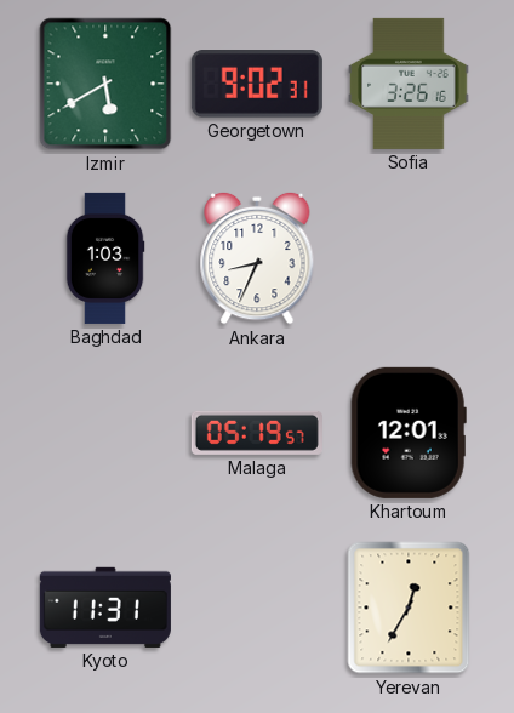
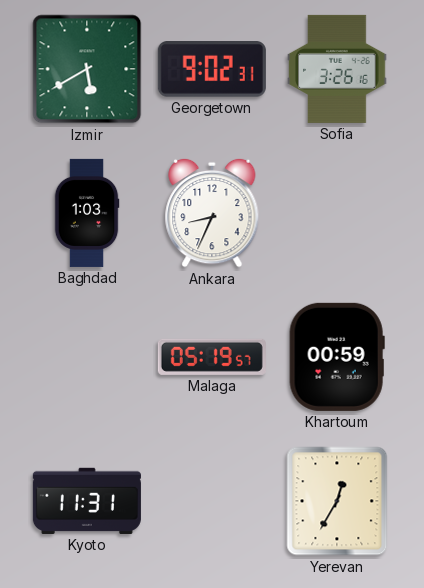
Khartoum: 12:01 -> 00:59
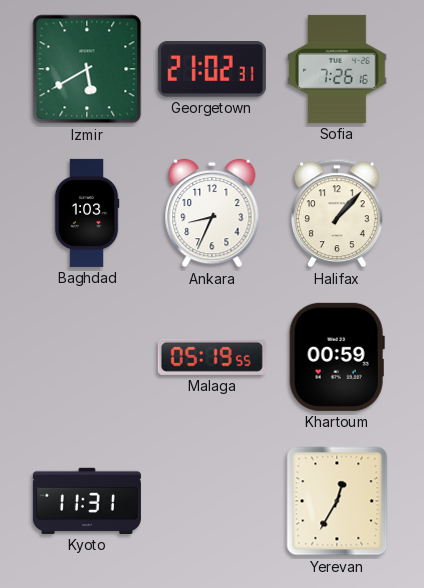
Georgetown: 9:02 -> 21:02
Sofia: 3:26 -> 7:26
Halifax: none -> 1:07
Malaga: 05:19:57 -> 05:19:55
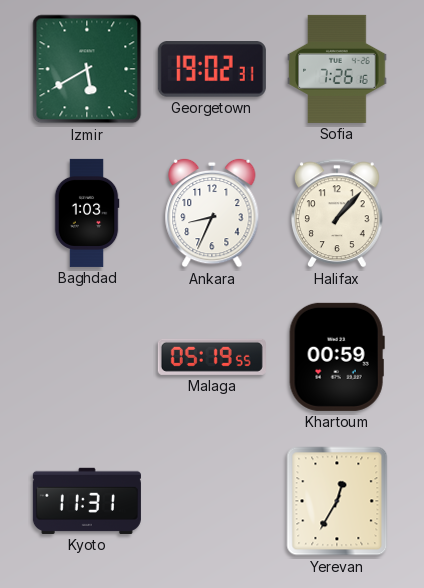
Georgetown: 21:02 -> 19:02
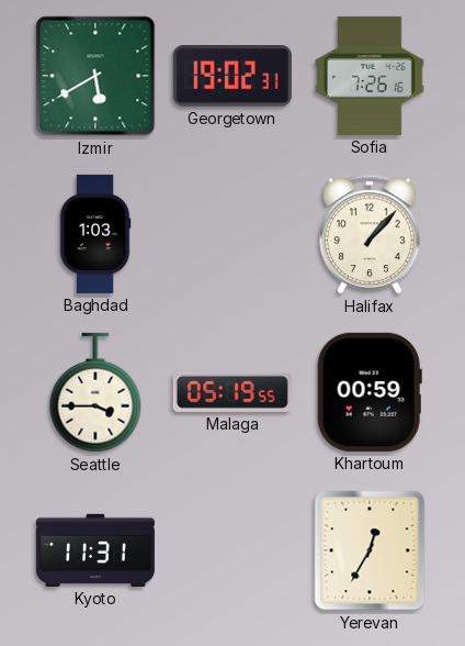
Ankara: 8:34 -> none
Seattle: none -> 3:45
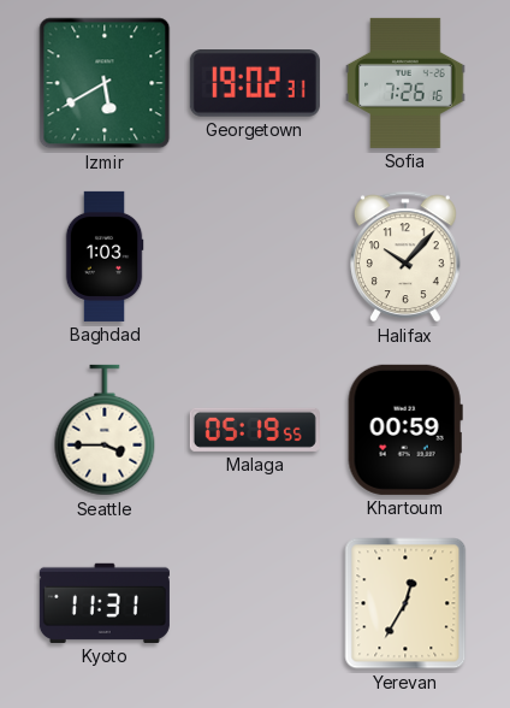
Halifax: 1:07 -> 10:07
